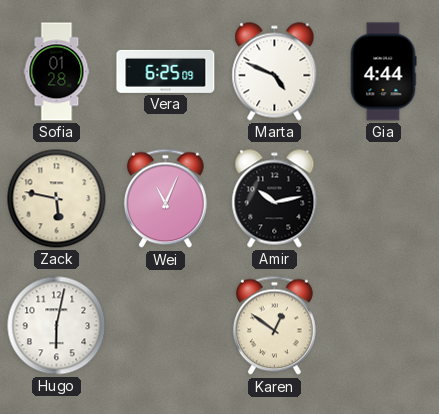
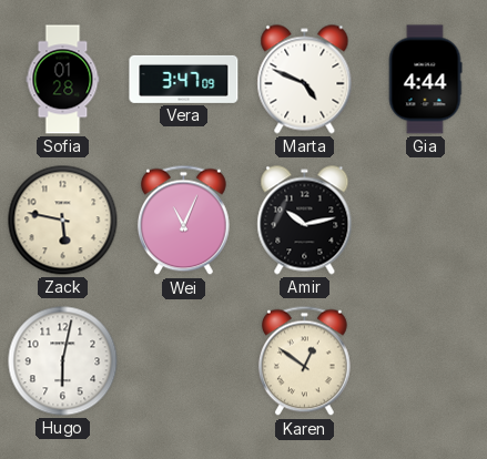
Vera: 6:25 -> 3:47
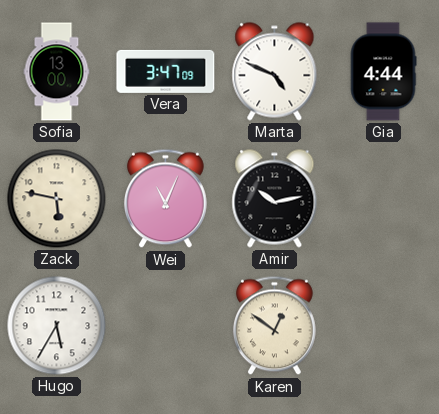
Sofia: 01:28 -> 13:00
Hugo: 6:02 -> 5:35
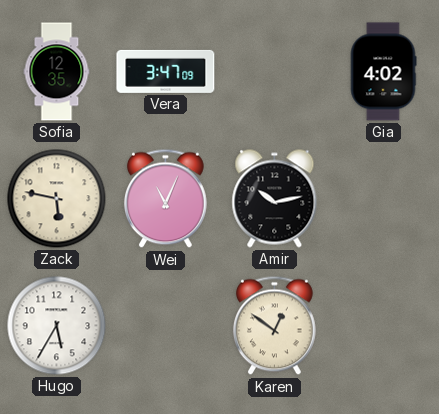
Sofia: 13:00 -> 12:35
Marta: 4:49 -> none
Gia: 4:44 -> 4:02
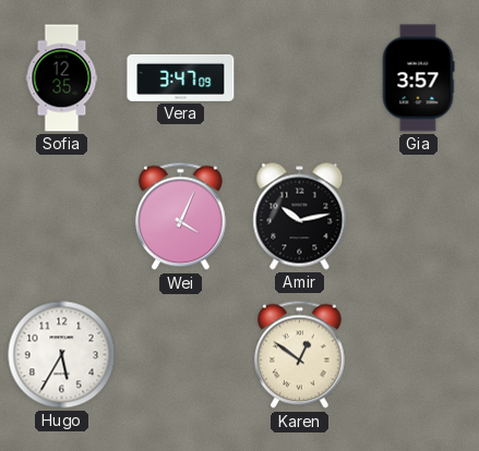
Gia: 4:02 -> 3:57
Zack: 5:47 -> none
Wei: 11:04 -> 4:04
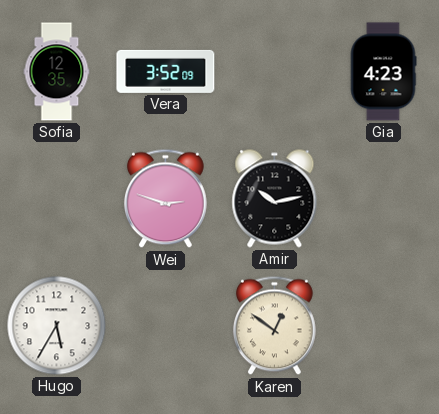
Vera: 3:47 -> 3:52
Gia: 3:57 -> 4:23
Wei: 4:04 -> 2:48
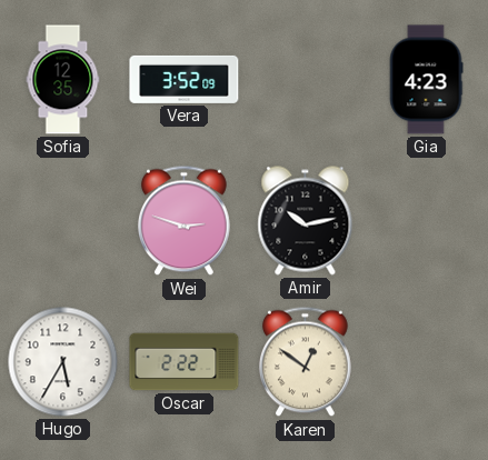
Oscar: none -> 2:22
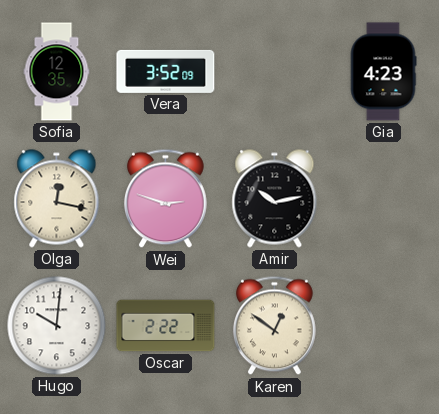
Olga: none -> 12:17
Hugo: 5:35 -> 10:01
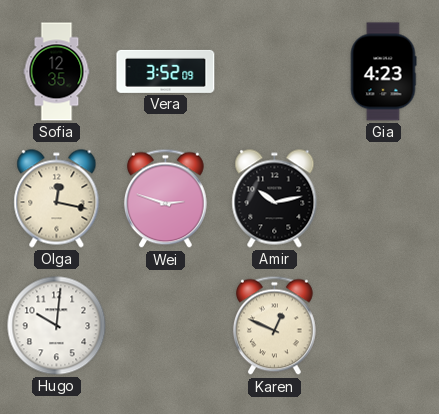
Oscar: 2:22 -> none
Karen: 12:51 -> 12:49
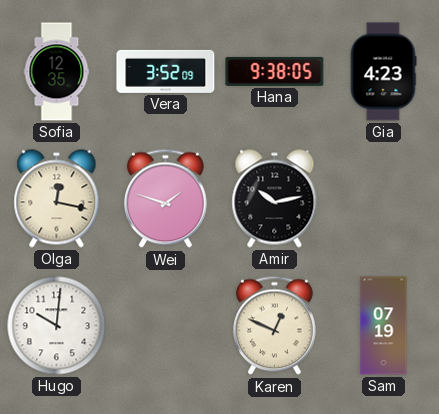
Hana: none -> 9:38
Wei: 2:48 -> 1:48
Sam: none -> 07:19
